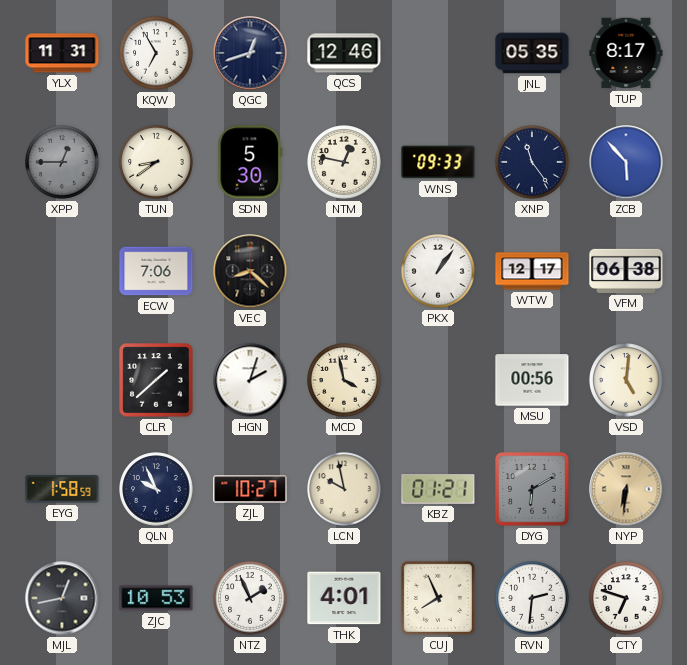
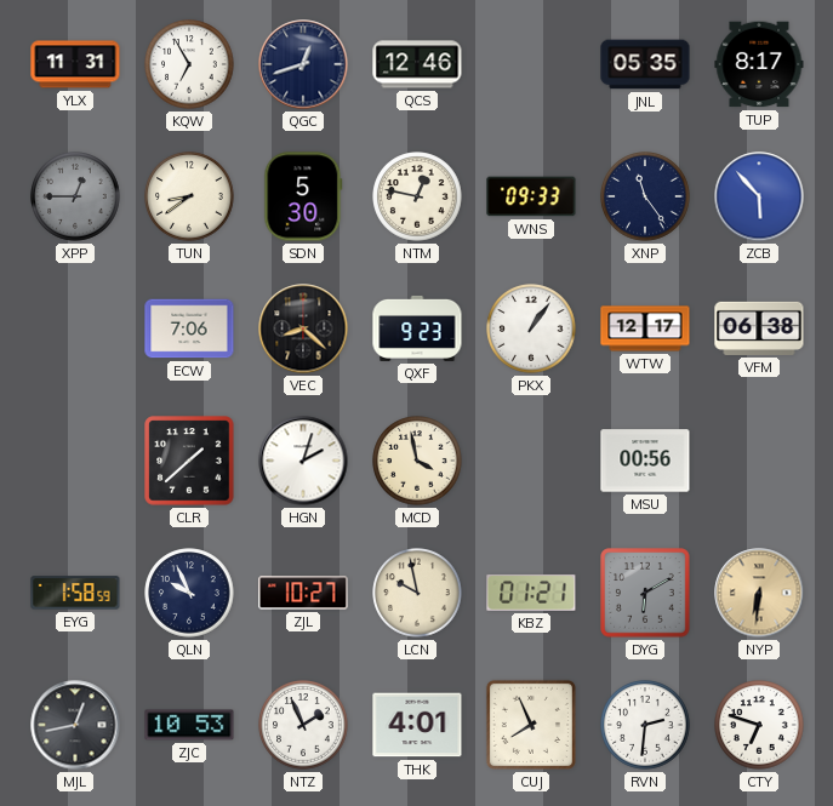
QXF: none -> 9:23
VSD: 5:01 -> none
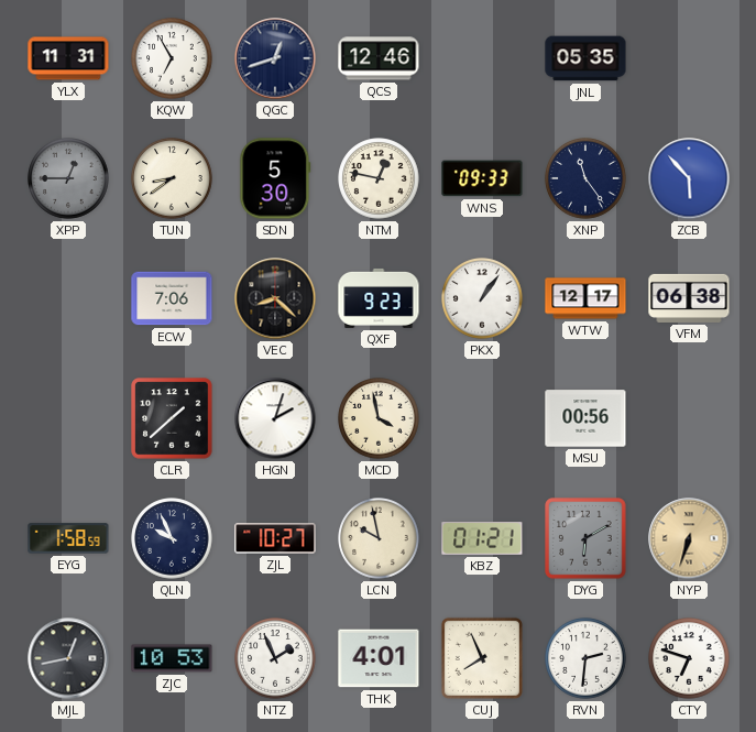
TUP: 8:17 -> none
NYP: 6:31 -> 6:33
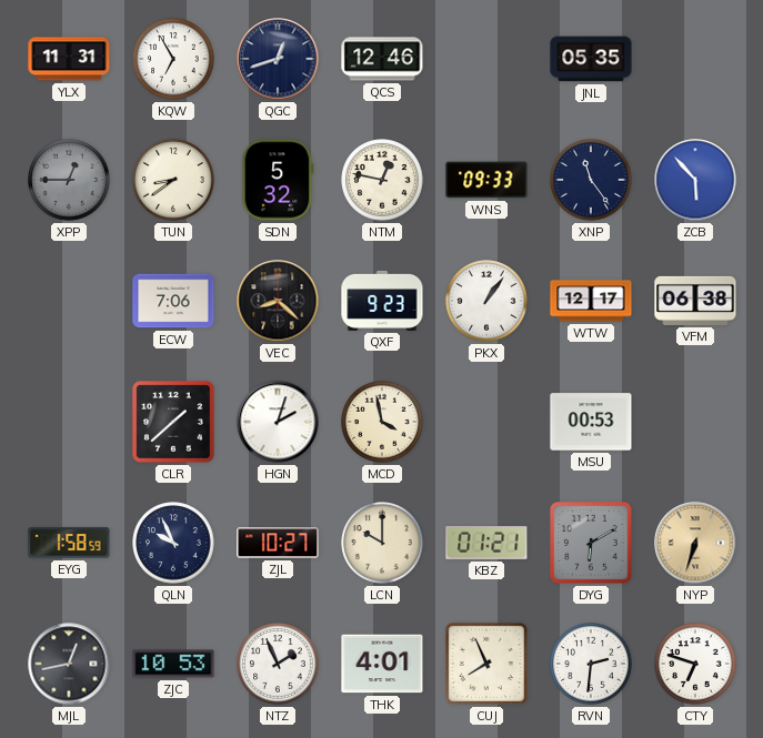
SDN: 5:30 -> 5:32
MSU: 00:56 -> 00:53
LCN: 9:58 -> 10:00
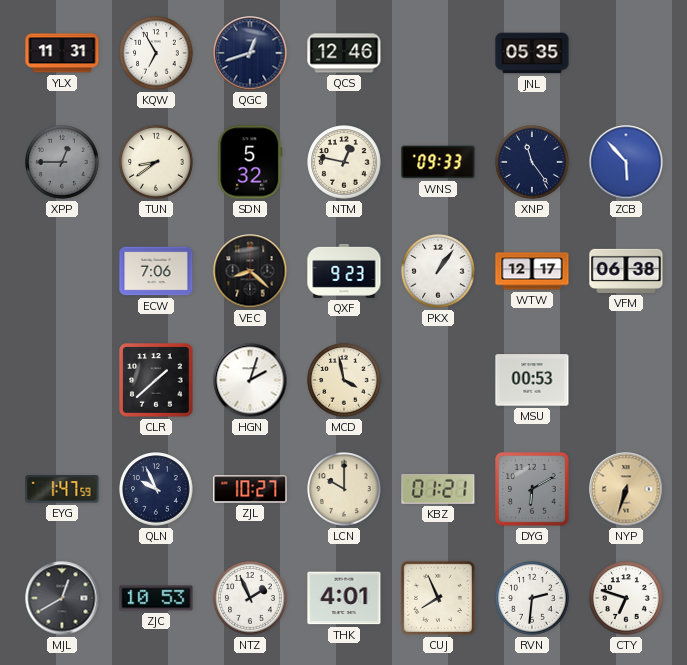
EYG: 1:58 -> 1:47
MJL: 12:43 -> 12:40
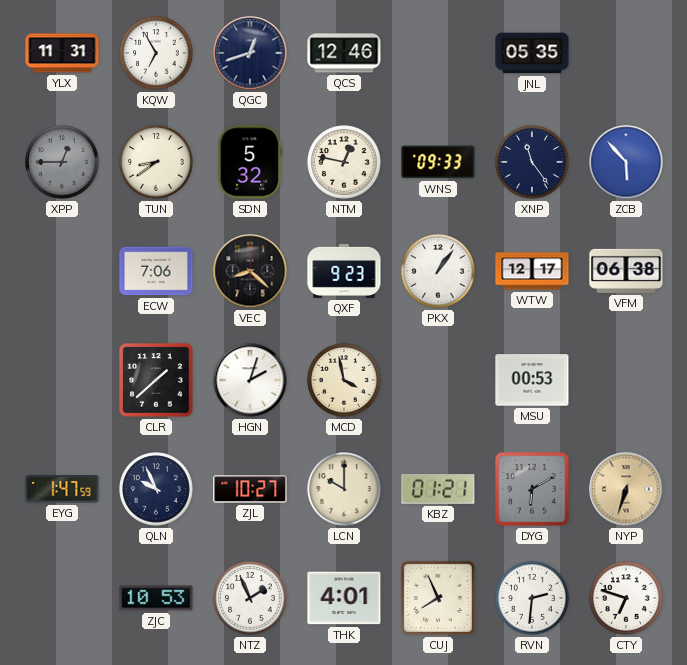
MJL: 12:40 -> none
